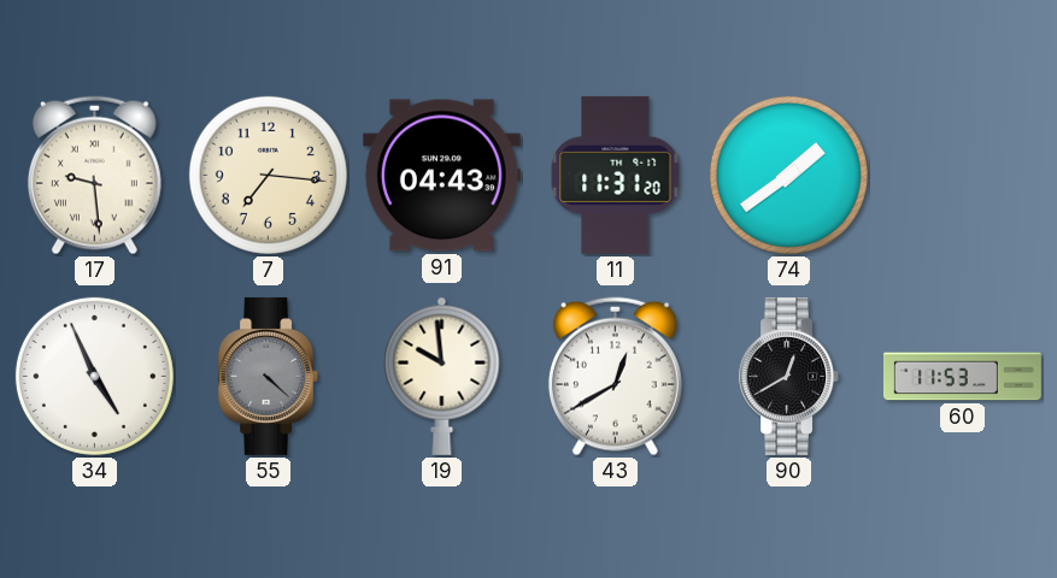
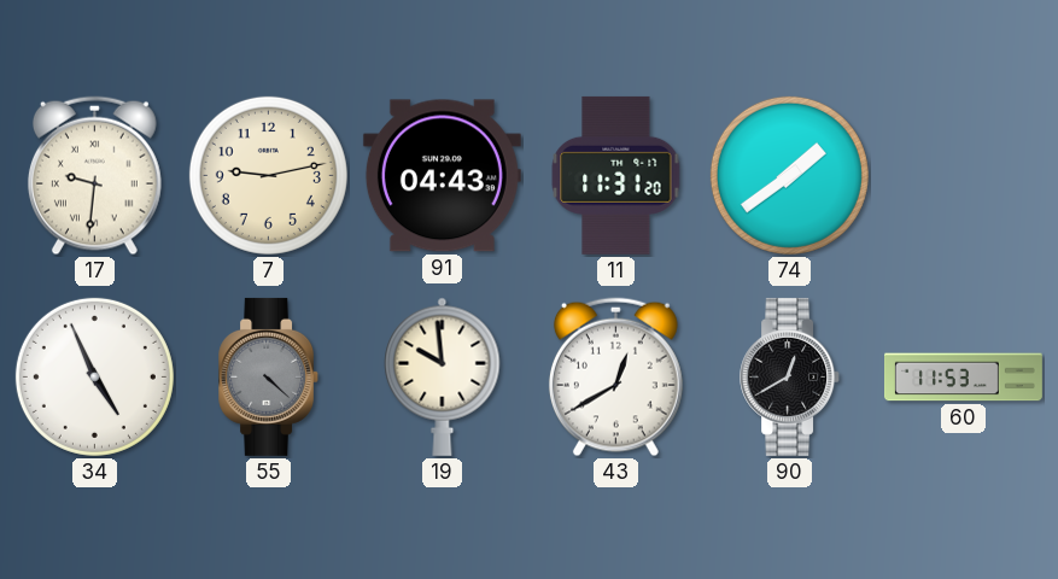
17: 9:29 -> 9:31
7: 7:16 -> 9:13
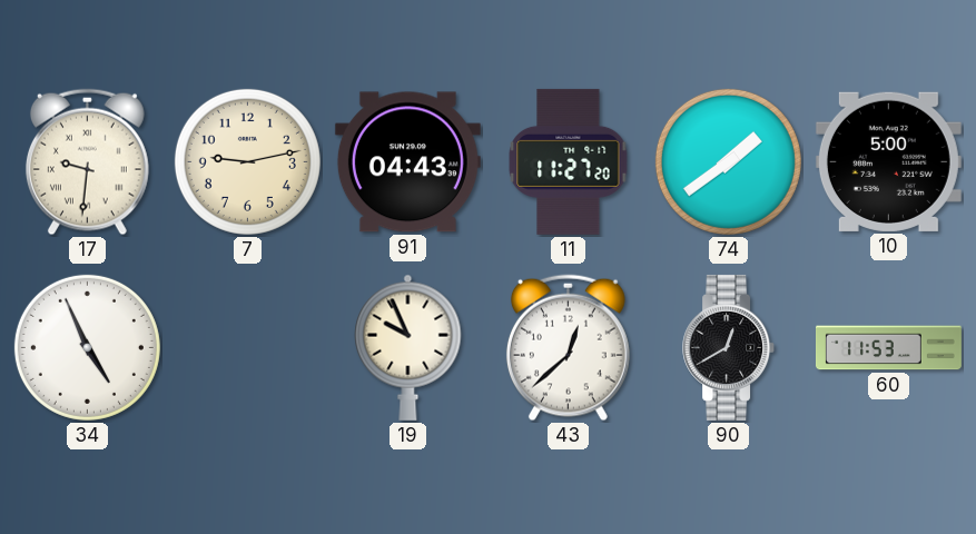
11: 11:31 -> 11:27
10: none -> 5:00
55: 4:22 -> none
19: 9:59 -> 9:56
43: 12:40 -> 12:38
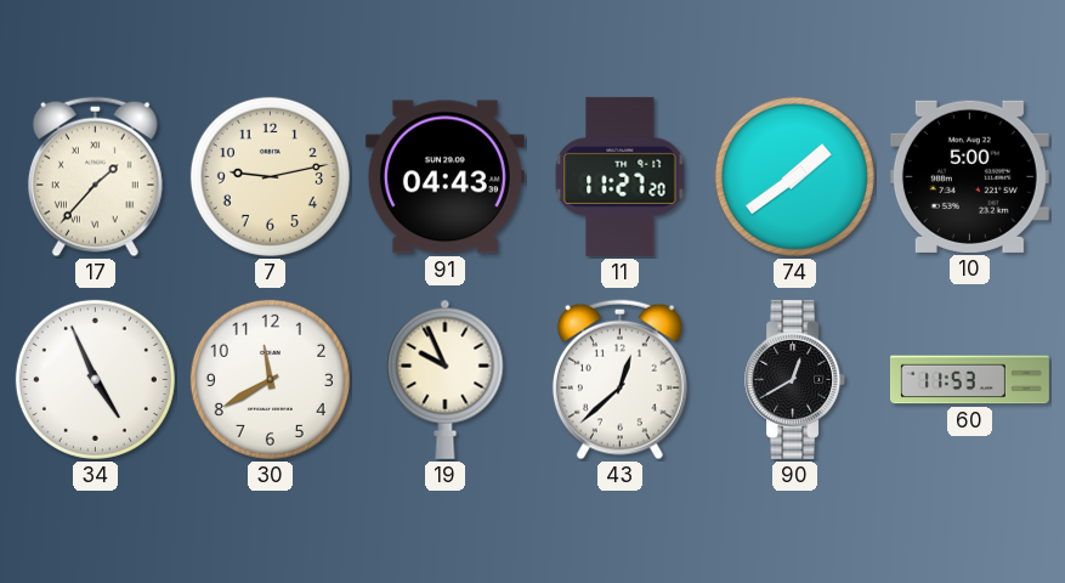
17: 9:31 -> 1:37
30: none -> 11:40
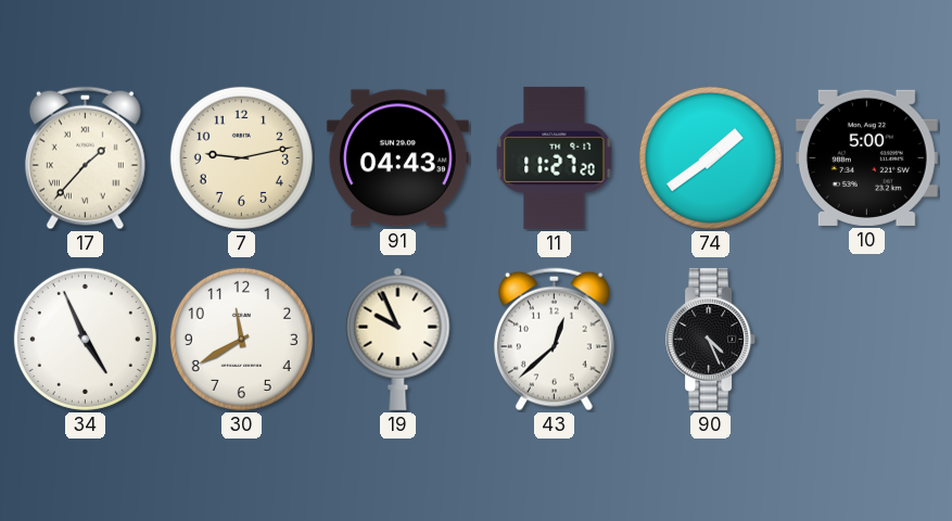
90: 12:40 -> 4:26
60: 11:53 -> none
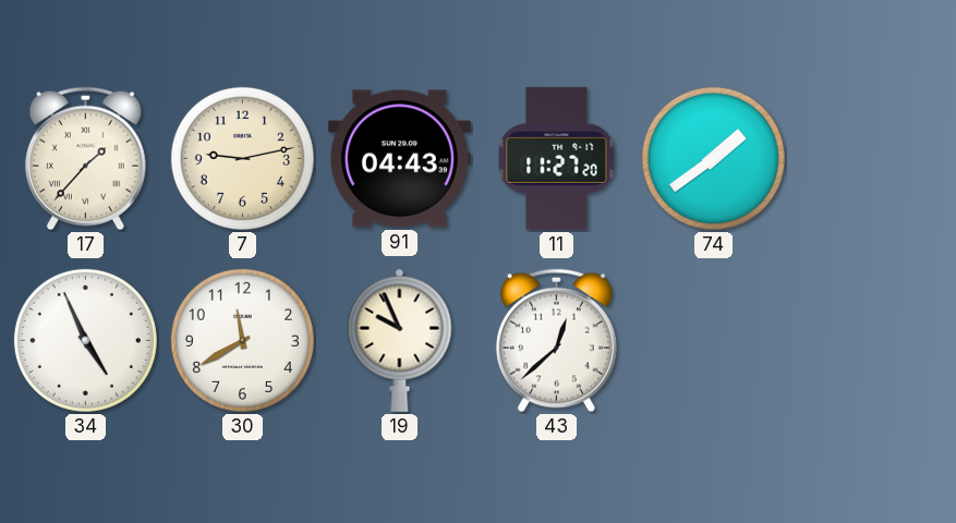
10: 5:00 -> none
90: 4:26 -> none
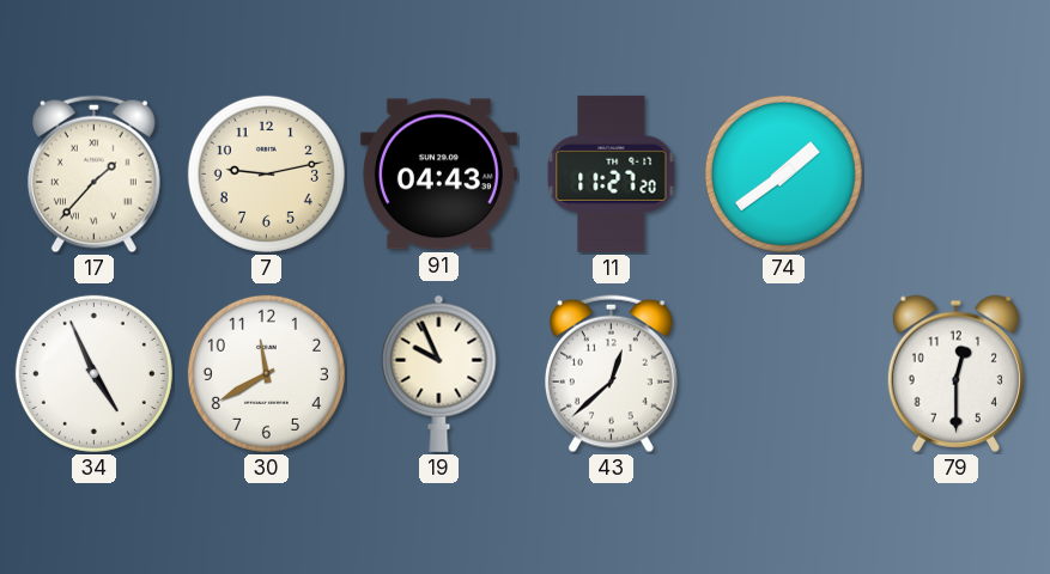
79: none -> 12:30
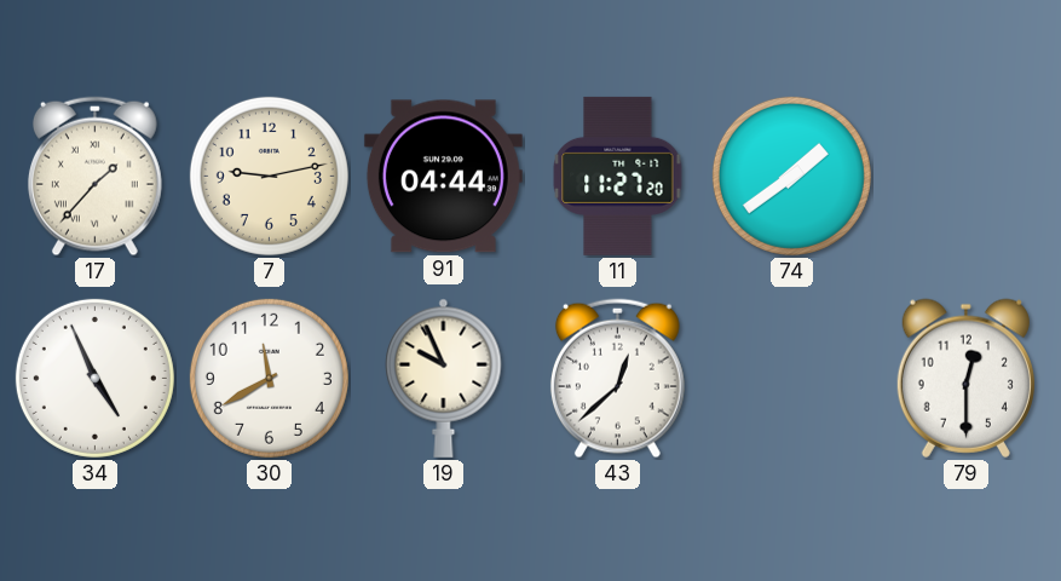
91: 04:43 -> 04:44
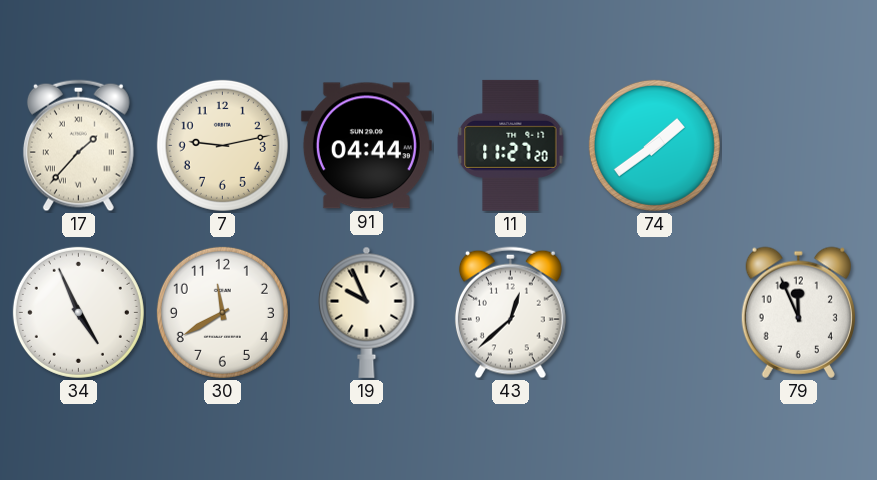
79: 12:30 -> 11:56
